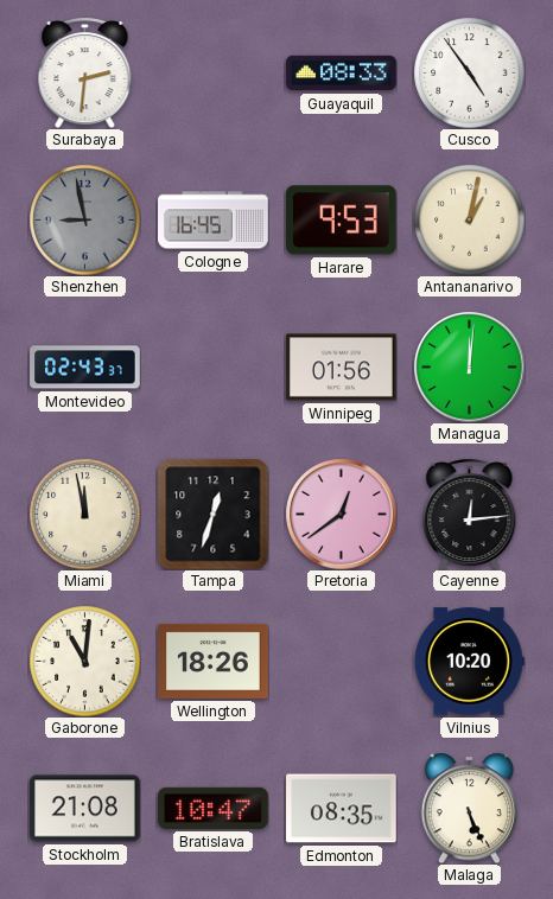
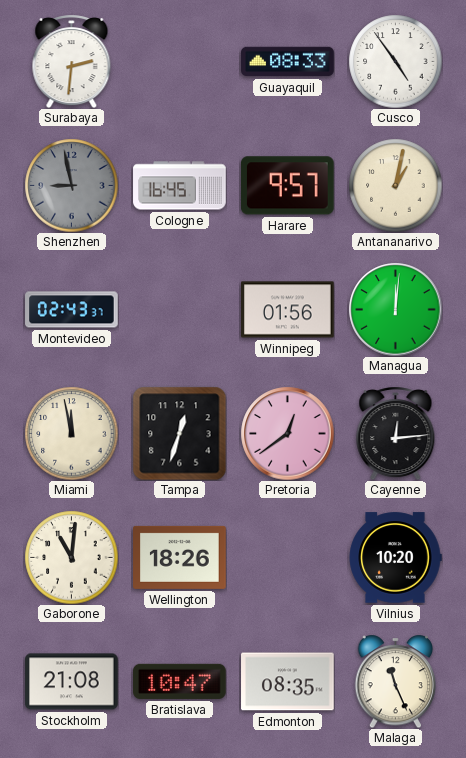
Harare: 9:53 -> 9:57
Malaga: 5:26 -> 11:26
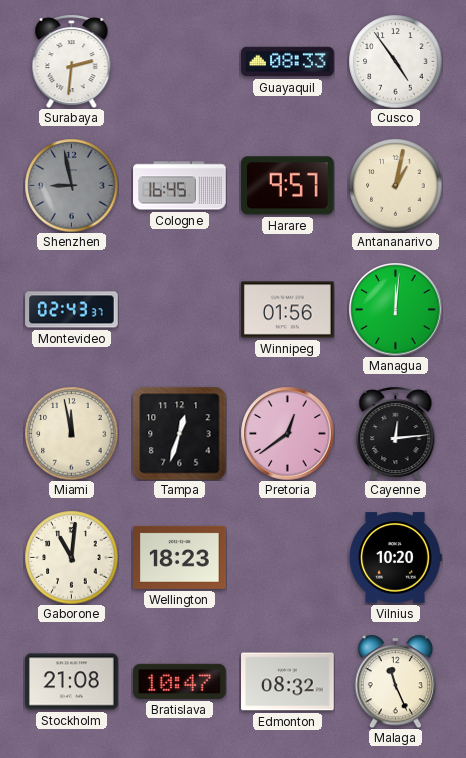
Wellington: 18:26 -> 18:23
Edmonton: 08:35 -> 08:32
